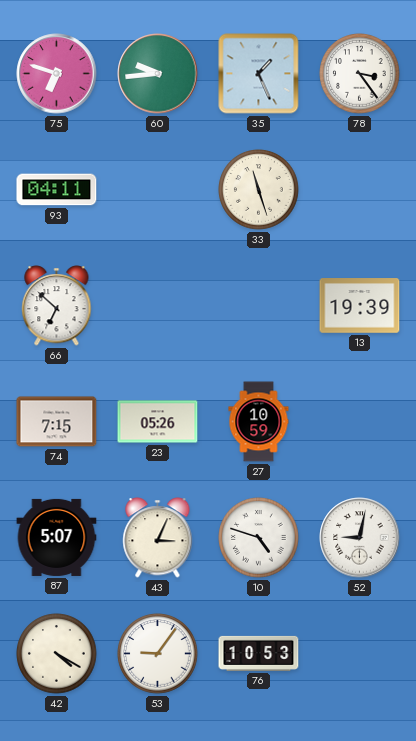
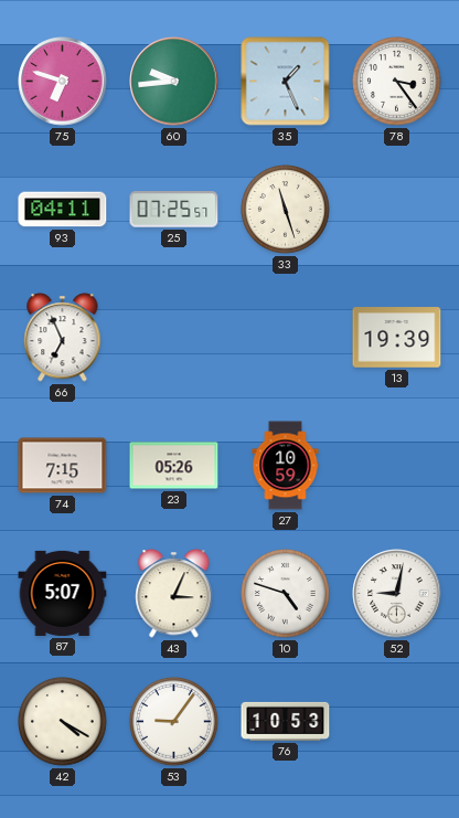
25: none -> 07:25
66: 6:52 -> 6:56
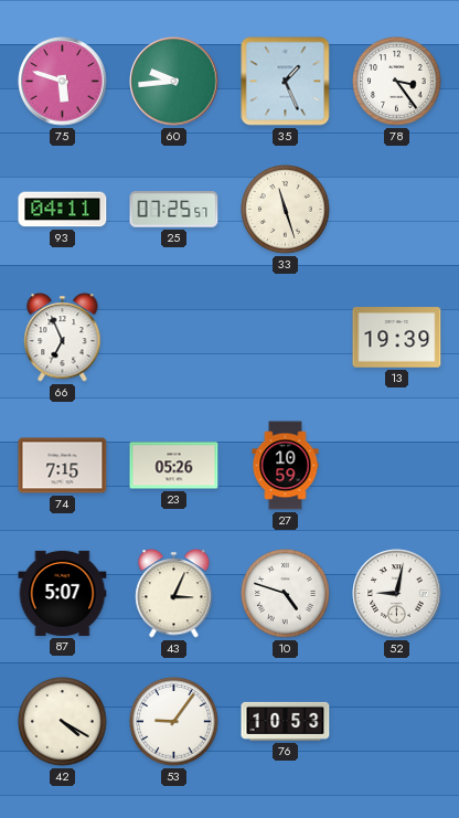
75: 6:48 -> 5:48
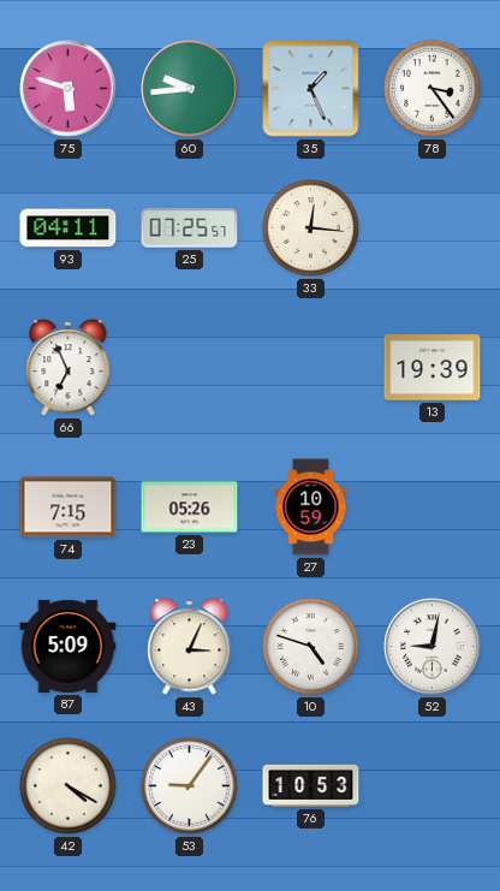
33: 11:27 -> 12:16
87: 5:07 -> 5:09
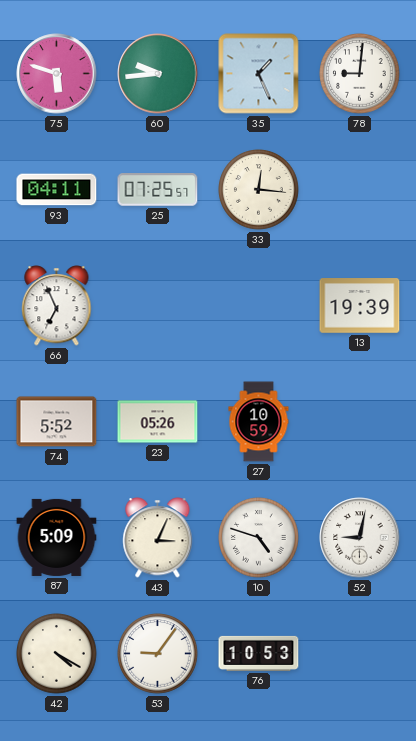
78: 3:24 -> 9:01
74: 7:15 -> 5:52
